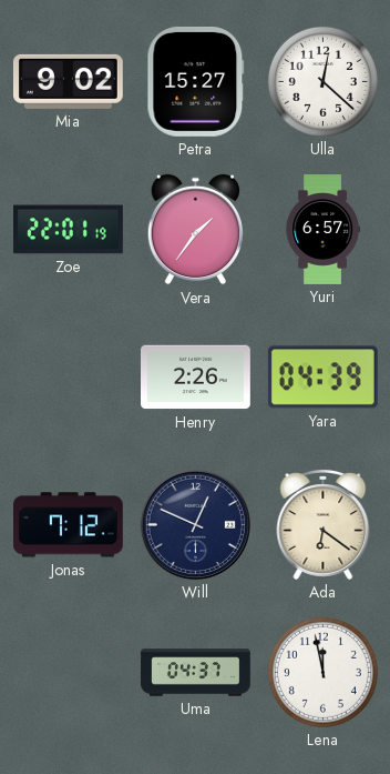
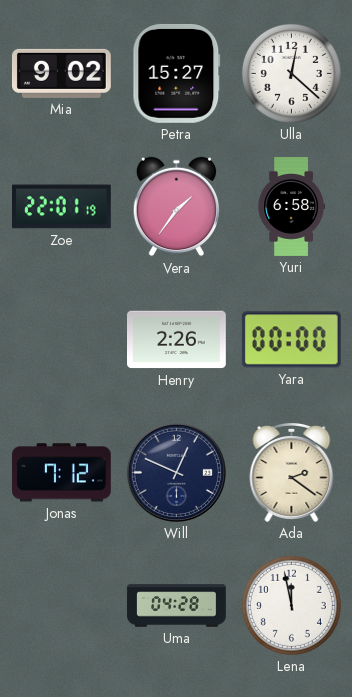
Yuri: 6:57 -> 6:58
Yara: 04:39 -> 00:00
Ada: 6:21 -> 2:21
Uma: 04:37 -> 04:28
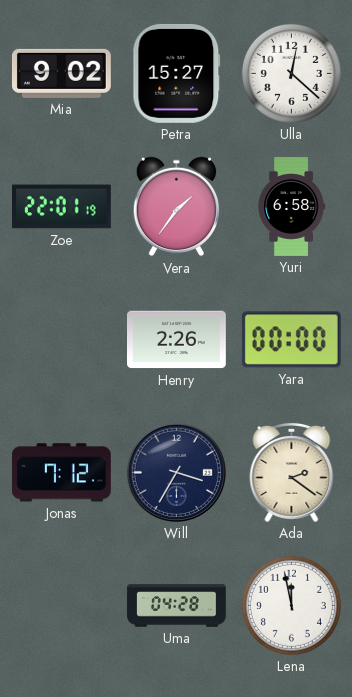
Will: 12:49 -> 3:35
